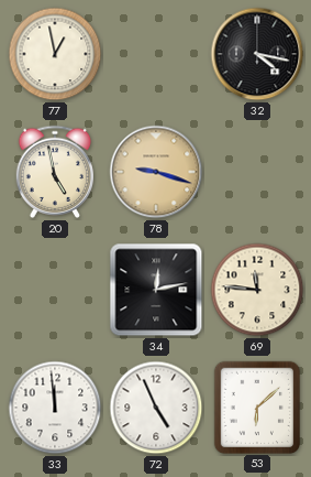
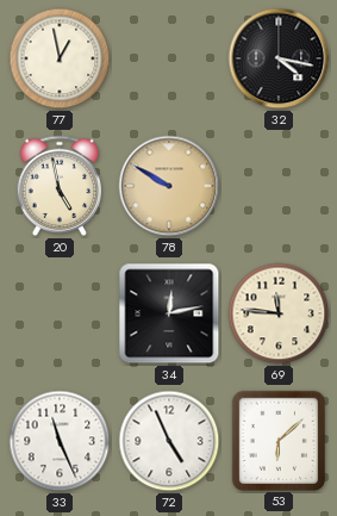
78: 9:18 -> 9:50
33: 11:59 -> 11:26
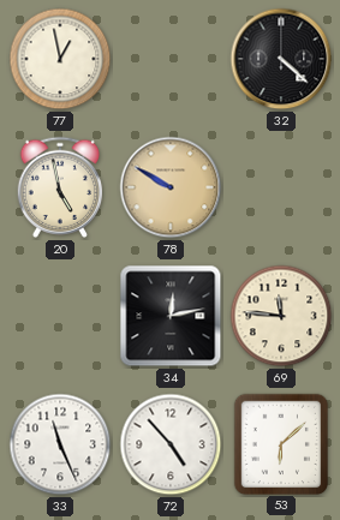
32: 4:17 -> 4:22
72: 4:56 -> 4:53
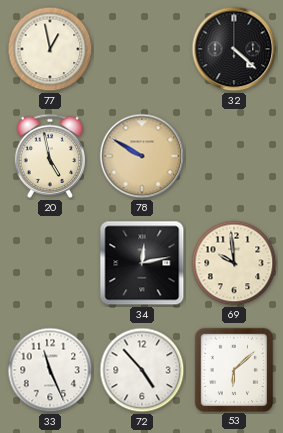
69: 11:46 -> 9:59
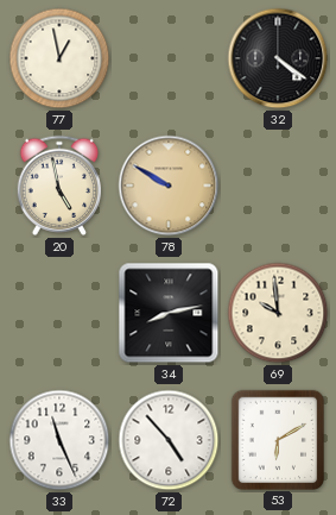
32: 4:22 -> 4:21
34: 12:13 -> 8:13
53: 6:08 -> 6:10
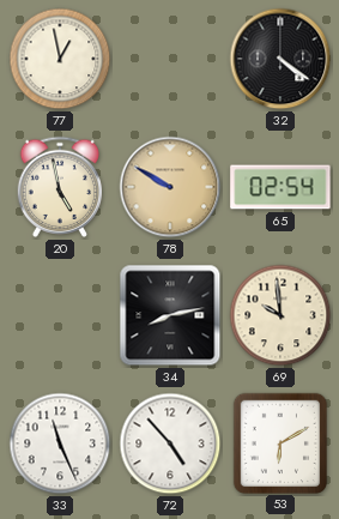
65: none -> 02:54
